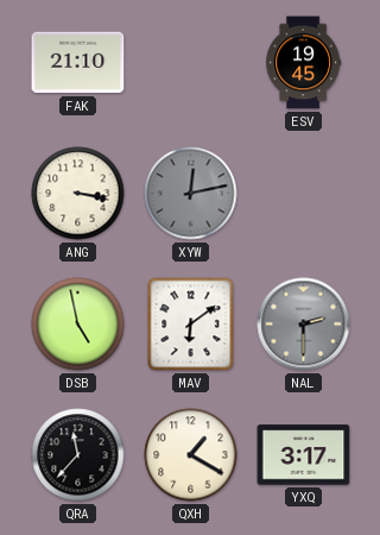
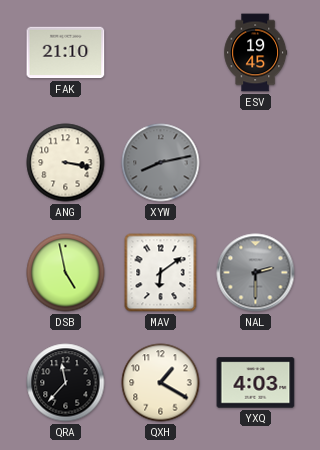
XYW: 12:13 -> 8:13
YXQ: 3:17 -> 4:03
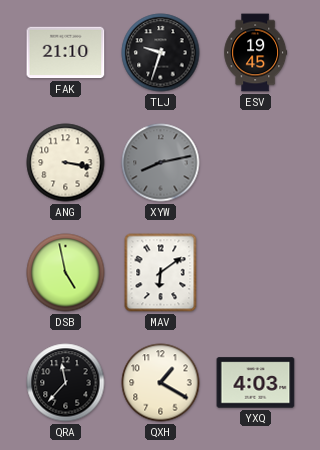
TLJ: none -> 9:33
NAL: 2:30 -> none
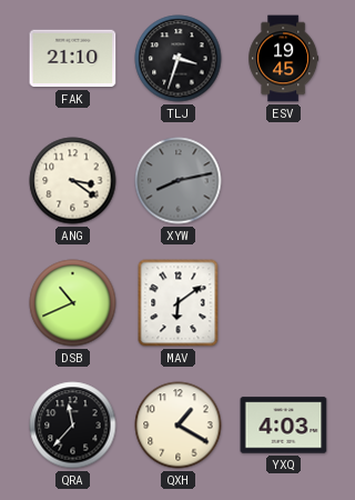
TLJ: 9:33 -> 3:33
ANG: 3:17 -> 3:21
DSB: 4:58 -> 10:41
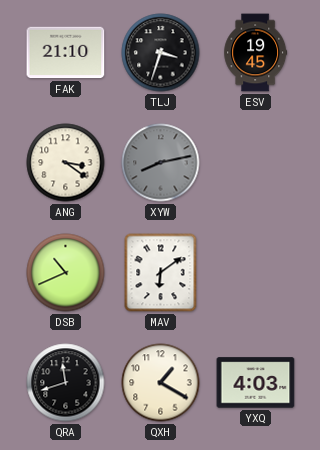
QRA: 11:37 -> 11:42
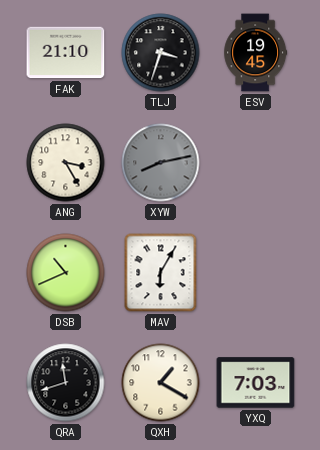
ANG: 3:21 -> 3:25
MAV: 6:09 -> 6:05
YXQ: 4:03 -> 7:03
